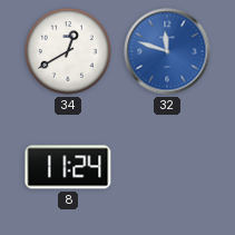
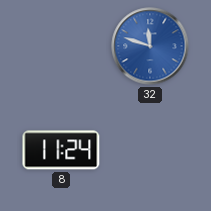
34: 12:40 -> none
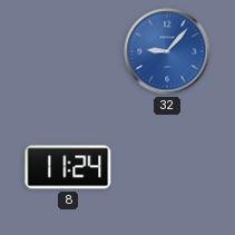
32: 11:48 -> 9:07
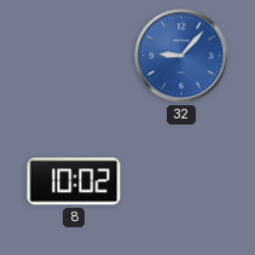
8: 11:24 -> 10:02
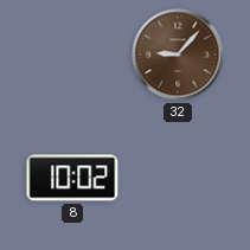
32 dial: blue -> brown
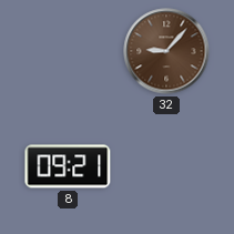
8: 10:02 -> 09:21
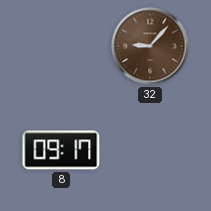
8: 09:21 -> 09:17
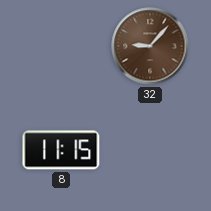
8: 09:17 -> 11:15
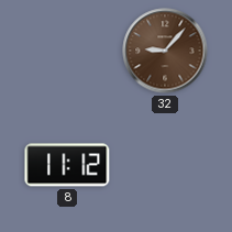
8: 11:15 -> 11:12
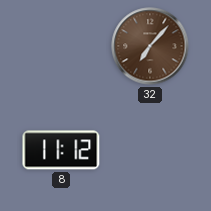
32: 9:07 -> 7:07
